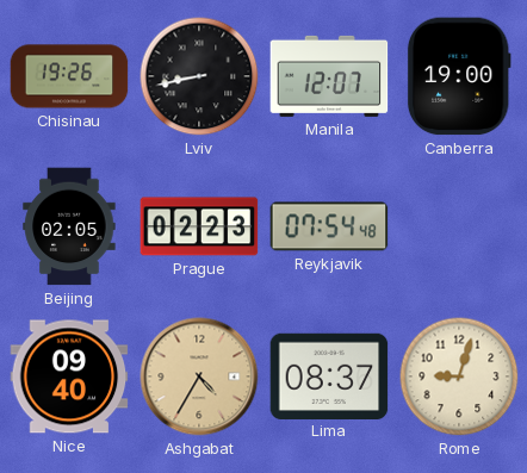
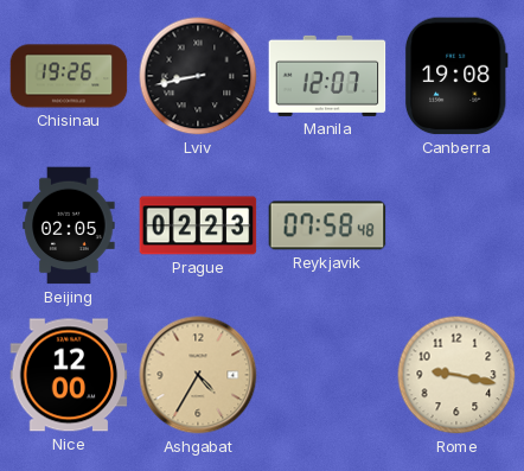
Canberra: 19:00 -> 19:08
Reykjavik: 07:54 -> 07:58
Nice: 09:40 -> 12:00
Lima: 08:37 -> none
Rome: 9:03 -> 9:17
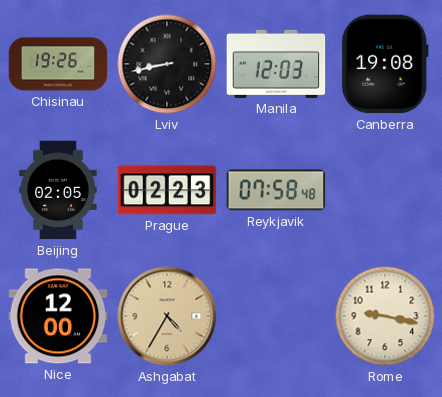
Manila: 12:07 -> 12:03
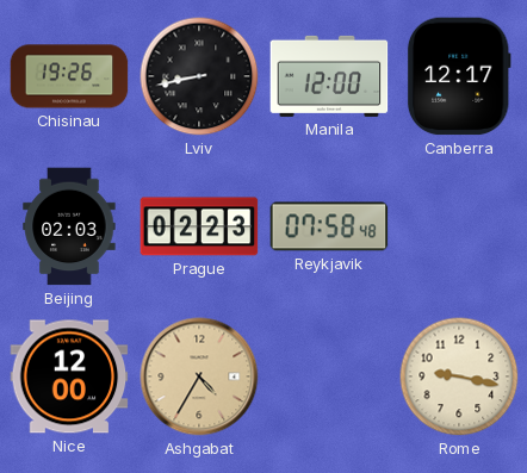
Manila: 12:03 -> 12:00
Canberra: 19:08 -> 12:17
Beijing: 02:05 -> 02:03
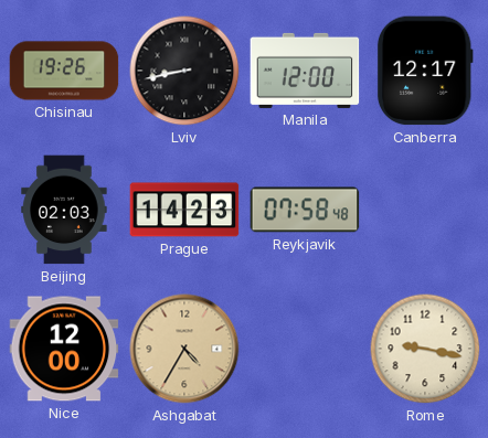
Prague: 02:23 -> 14:23
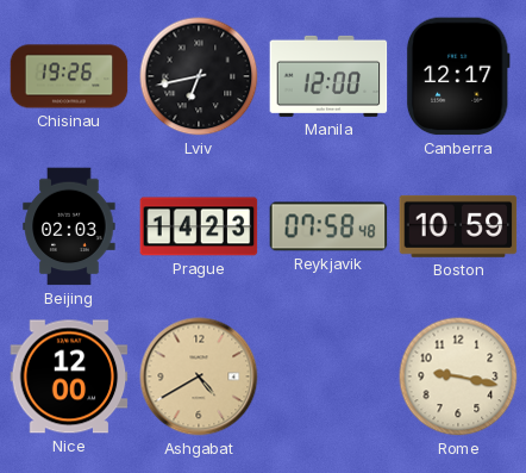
Lviv: 8:43 -> 6:43
Boston: none -> 10:59
Ashgabat: 4:35 -> 4:40
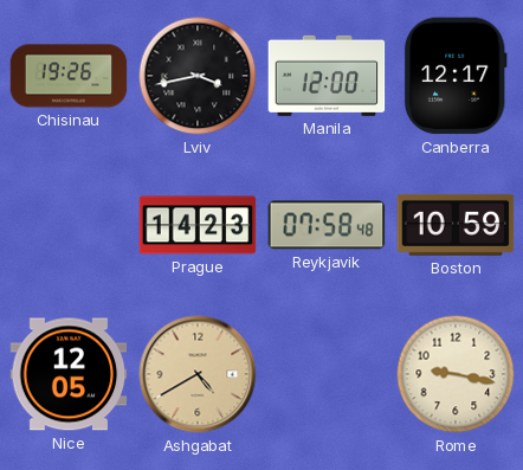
Lviv: 6:43 -> 3:43
Beijing: 02:03 -> none
Nice: 12:00 -> 12:05
